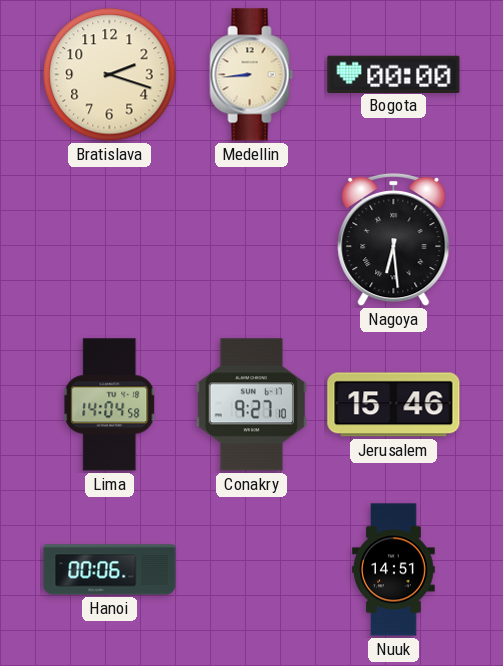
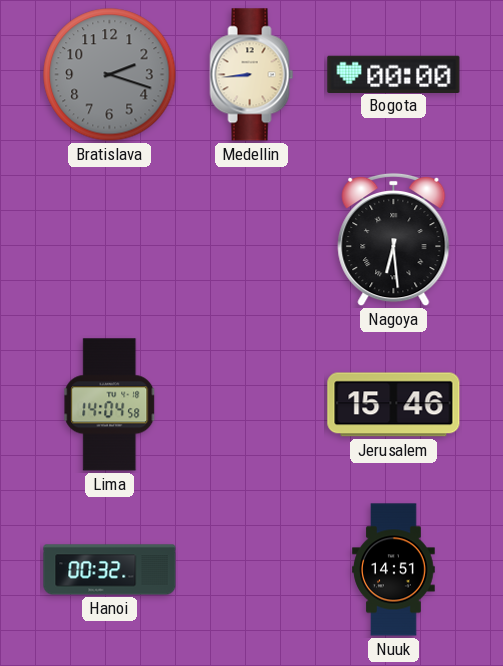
Bratislava dial: cream -> grey
Conakry: 9:27 -> none
Hanoi: 00:06 -> 00:32
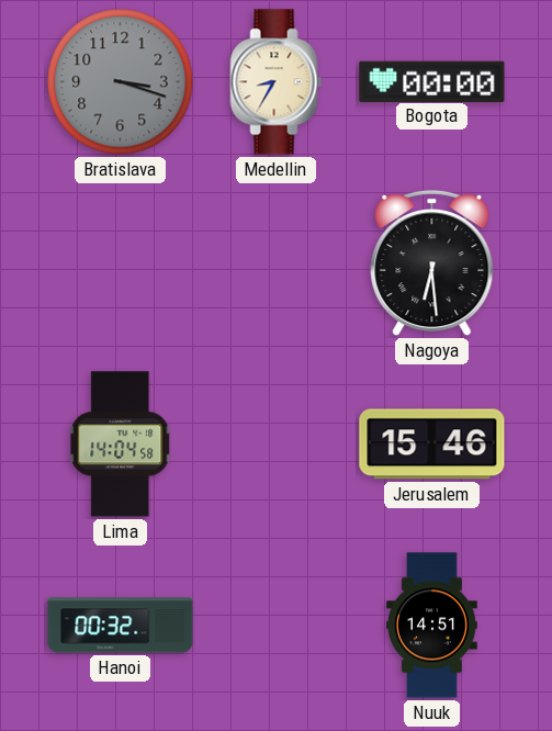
Bratislava: 2:18 -> 3:18
Medellin: 8:44 -> 8:35
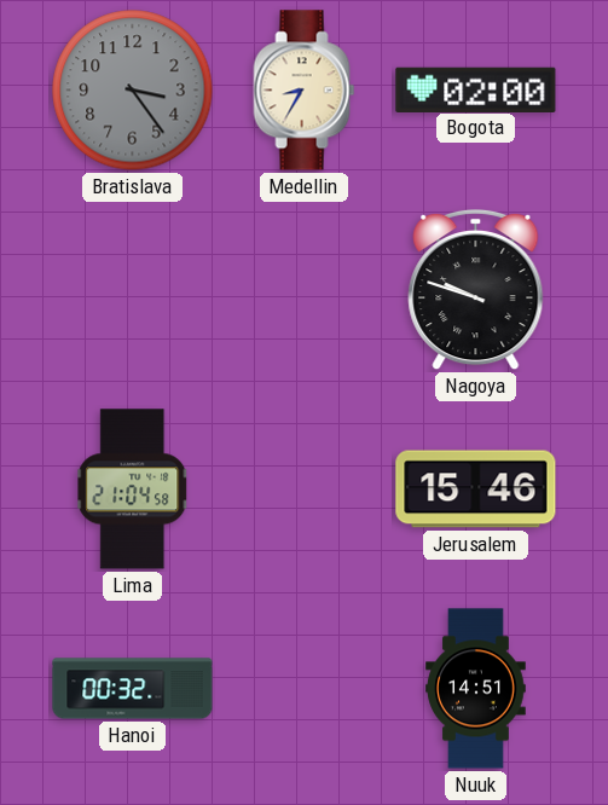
Bratislava: 3:18 -> 3:24
Bogota: 00:00 -> 02:00
Nagoya: 6:29 -> 9:48
Lima: 14:04 -> 21:04
